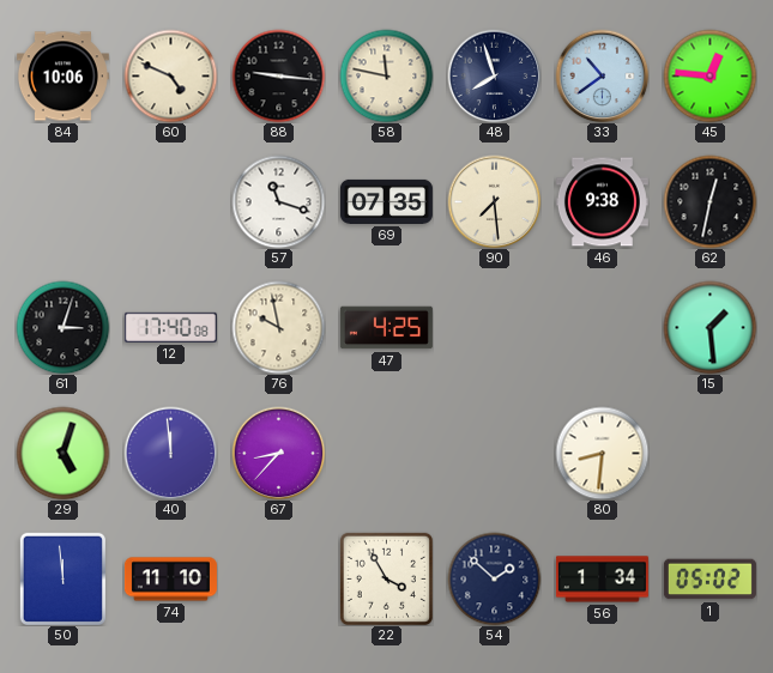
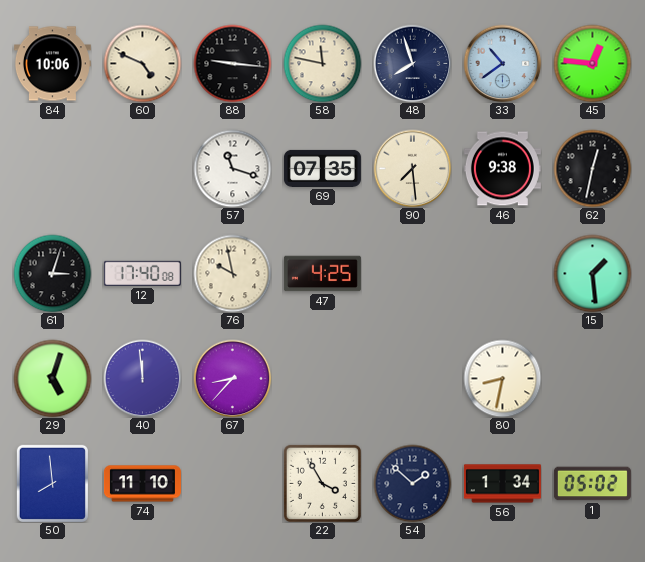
80: 8:31 -> 8:32
50: 11:59 -> 7:59
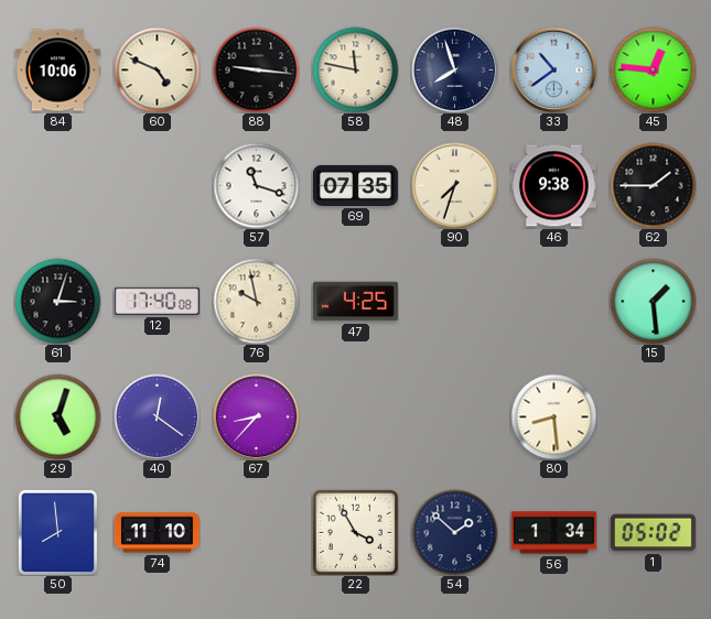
90: 7:29 -> 7:33
62: 12:32 -> 1:45
40: 11:59 -> 12:21
80: 8:32 -> 8:29
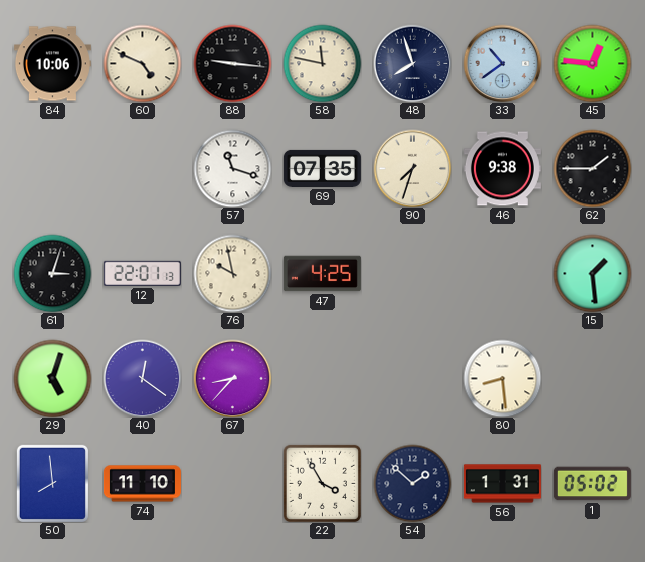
12: 17:40 -> 22:01
56: 1:34 -> 1:31
